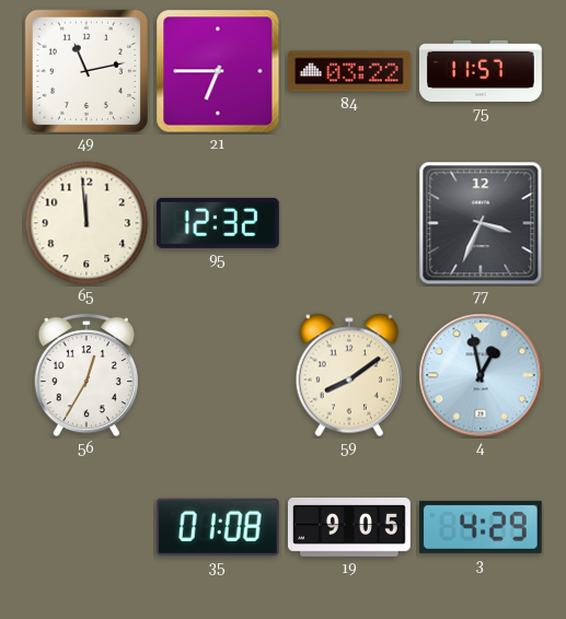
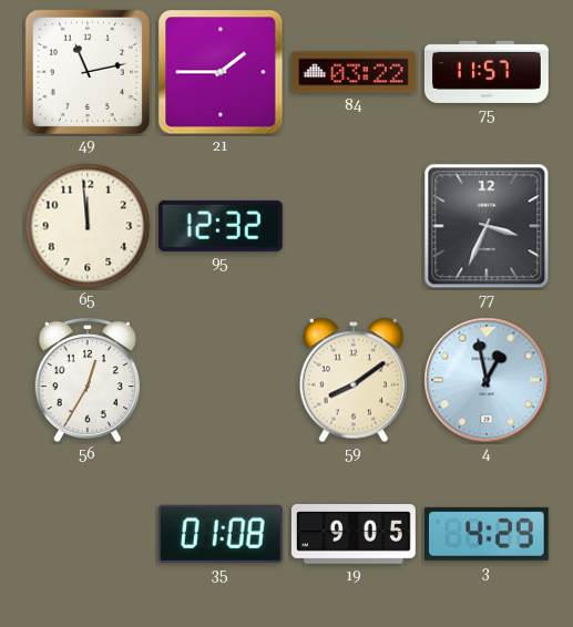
21: 6:45 -> 1:45
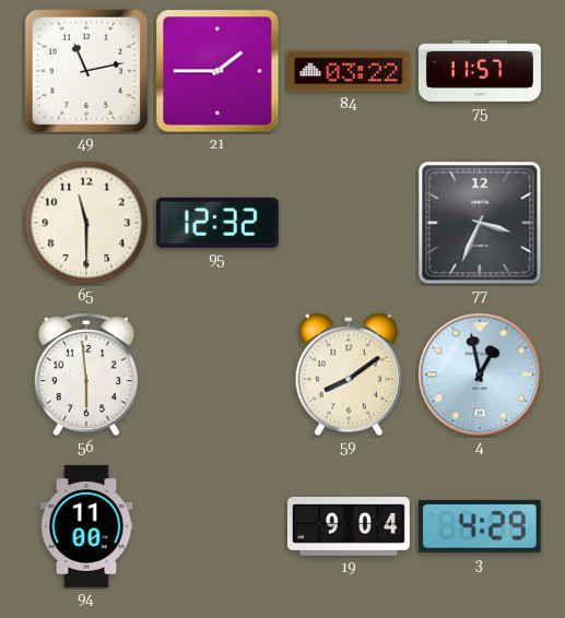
65: 11:59 -> 11:30
56: 12:35 -> 5:59
94: none -> 11:00
35: 01:08 -> none
19: 9:05 -> 9:04
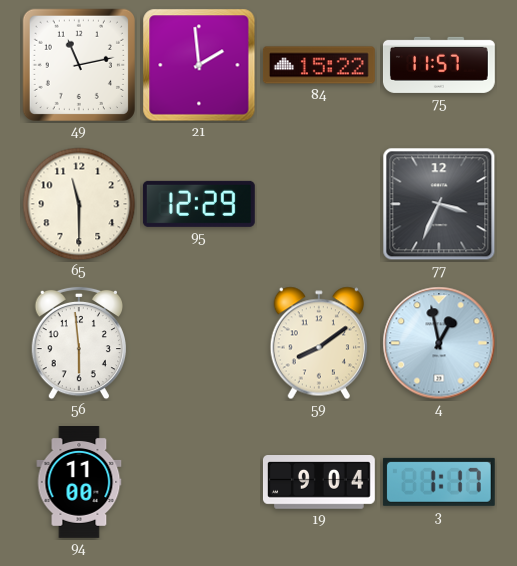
21: 1:45 -> 1:59
84: 03:22 -> 15:22
95: 12:32 -> 12:29
3: 4:29 -> 1:17
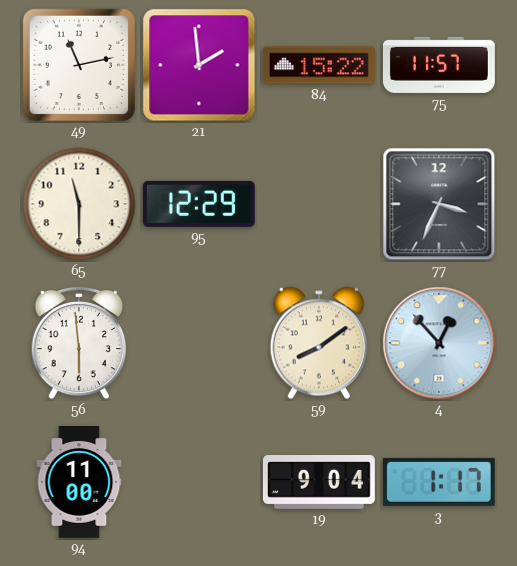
4: 12:58 -> 12:53
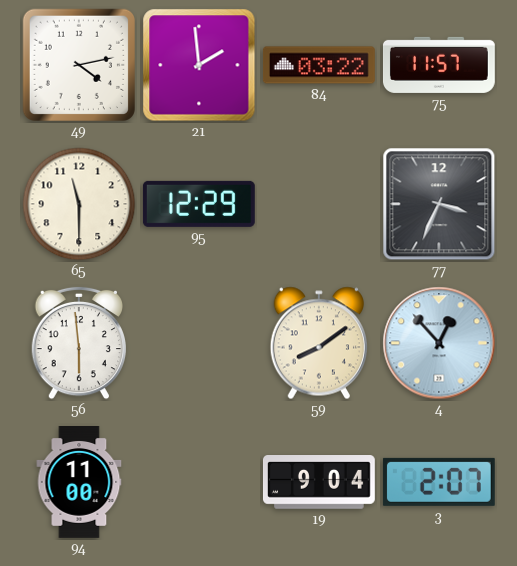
49: 11:13 -> 4:13
84: 15:22 -> 03:22
3: 1:17 -> 2:07
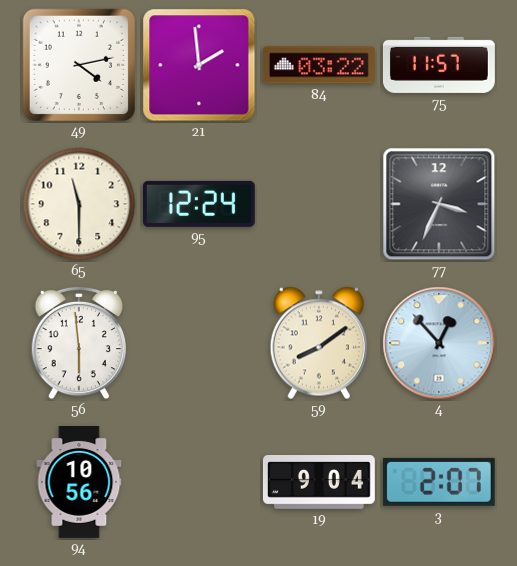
95: 12:29 -> 12:24
94: 11:00 -> 10:56
